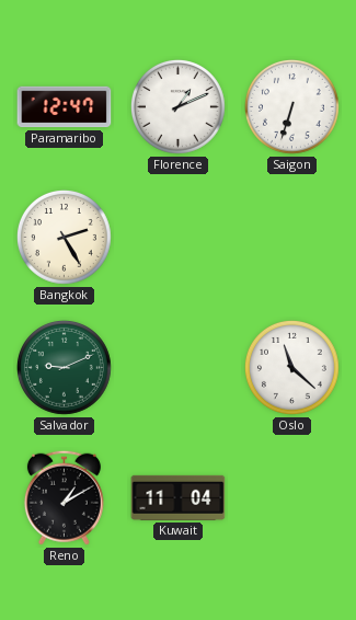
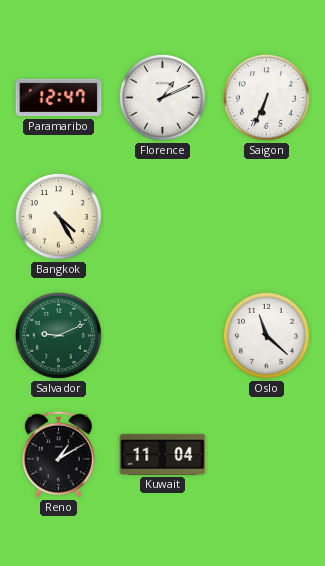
Saigon: 6:33 -> 6:34
Bangkok: 2:25 -> 4:25
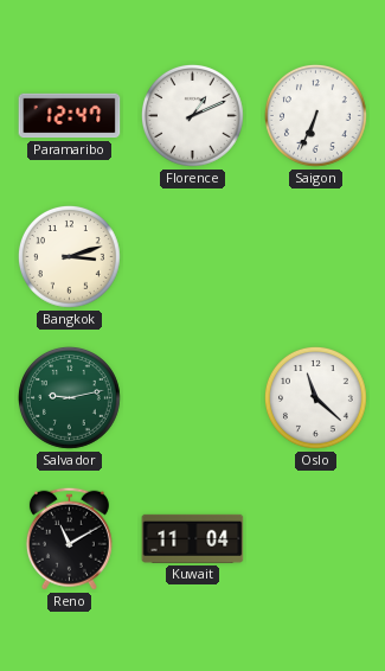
Bangkok: 4:25 -> 3:12
Salvador: 9:11 -> 9:13
Reno: 1:10 -> 11:10
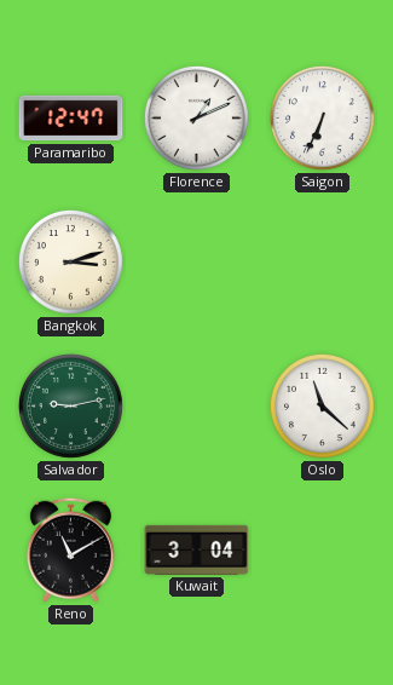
Kuwait: 11:04 -> 3:04
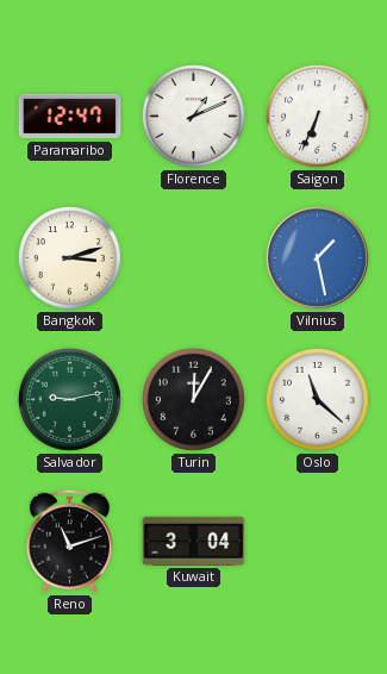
Vilnius: none -> 1:28
Turin: none -> 12:05
Reno: 11:10 -> 11:12
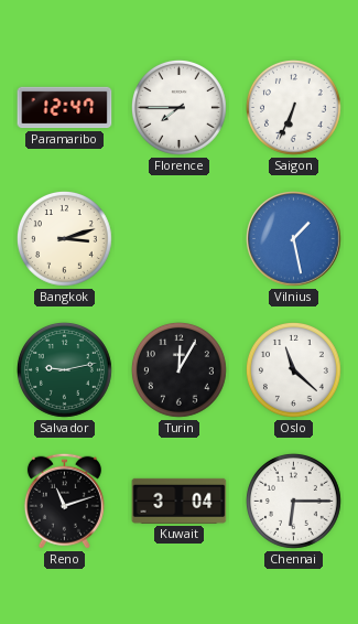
Florence: 1:11 -> 7:45
Chennai: none -> 6:15
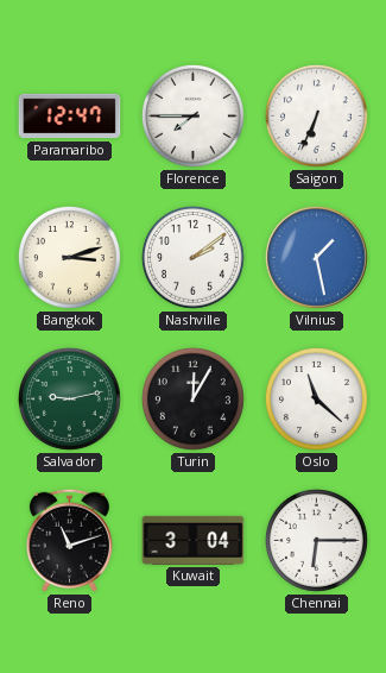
Nashville: none -> 2:09
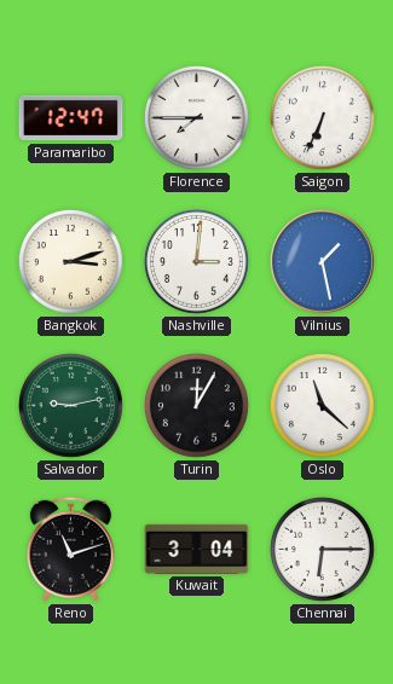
Nashville: 2:09 -> 3:01
